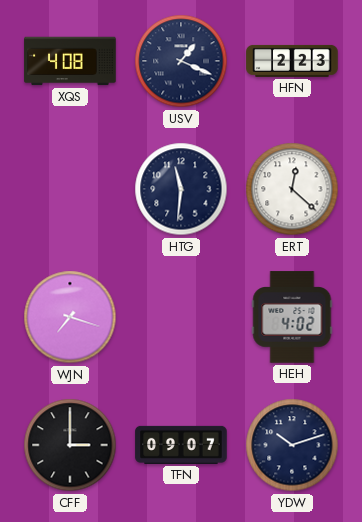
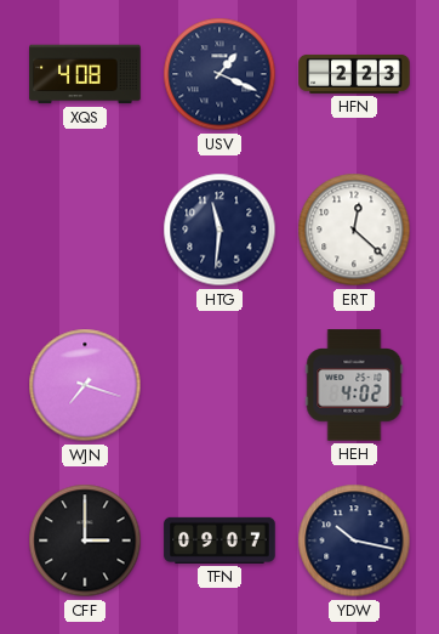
YDW: 10:12 -> 10:17
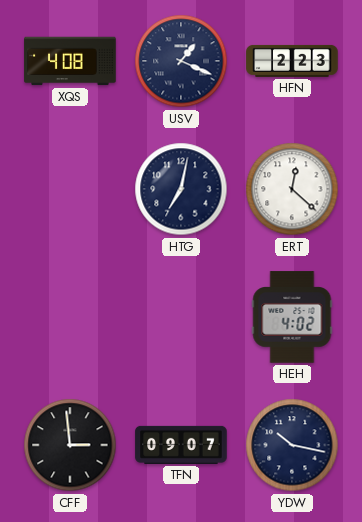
HTG: 11:31 -> 7:02
WJN: 7:18 -> none
CFF: 3:00 -> 2:59
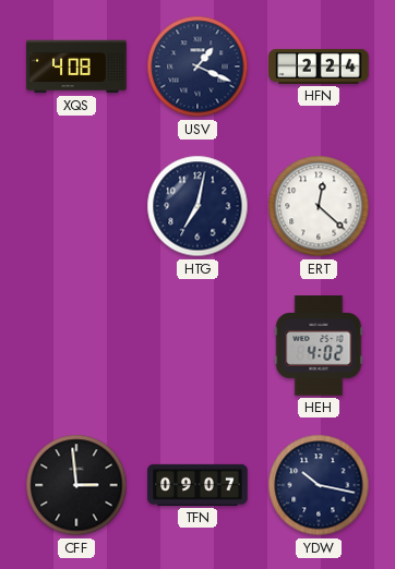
HFN: 2:23 -> 2:24
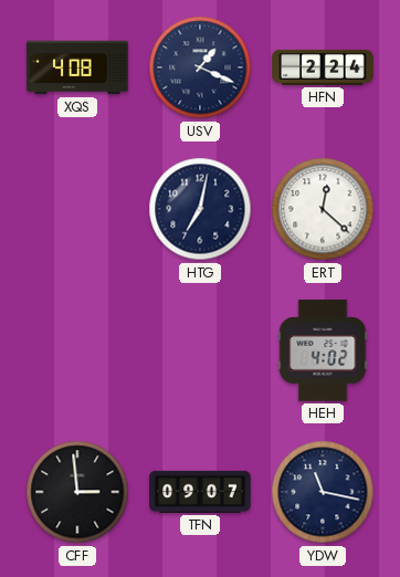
YDW: 10:17 -> 11:17
